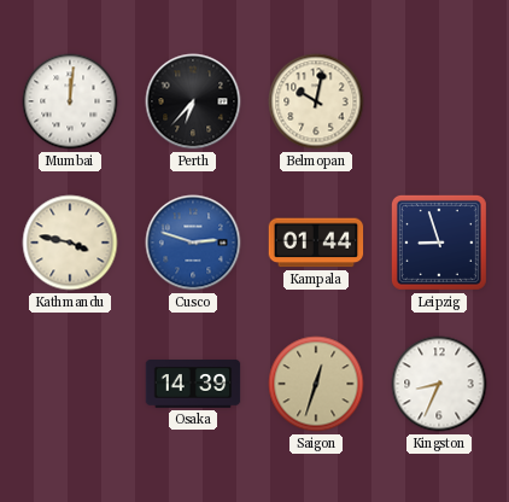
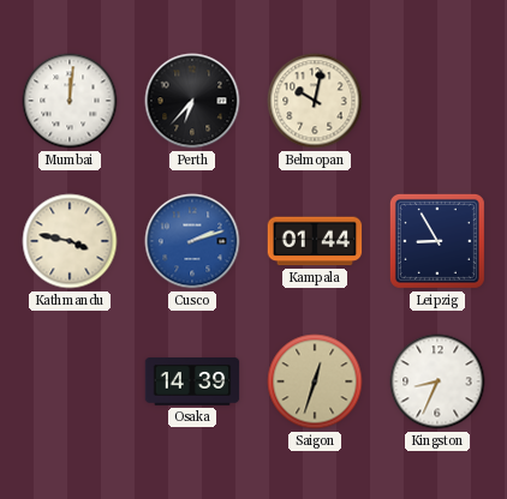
Cusco: 2:48 -> 2:12
Leipzig: 8:57 -> 8:55
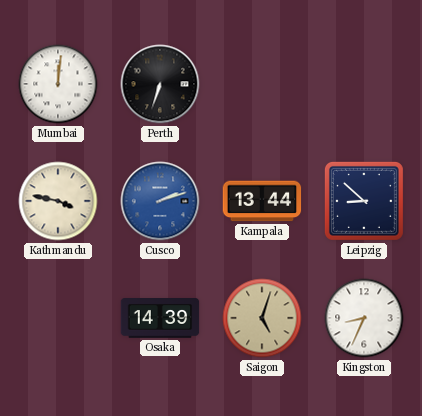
Perth: 6:37 -> 6:33
Belmopan: 10:02 -> none
Kampala: 01:44 -> 13:44
Leipzig: 8:55 -> 8:52
Saigon: 12:33 -> 5:03
